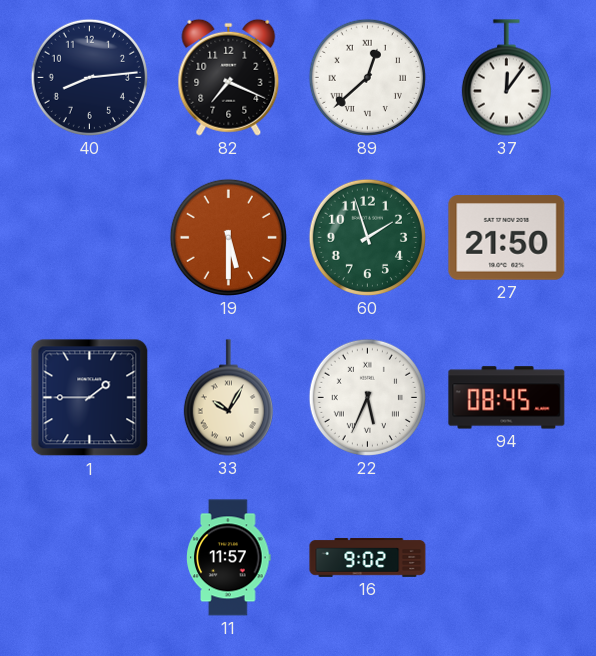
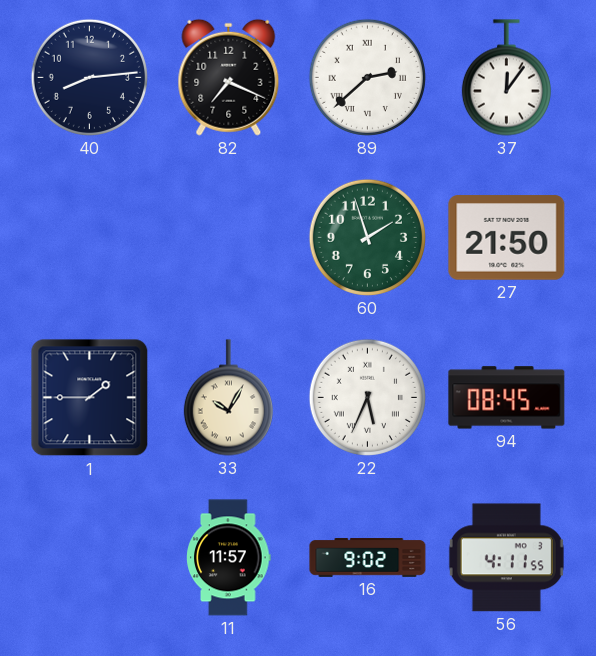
89: 12:38 -> 2:38
19: 5:30 -> none
56: none -> 4:11
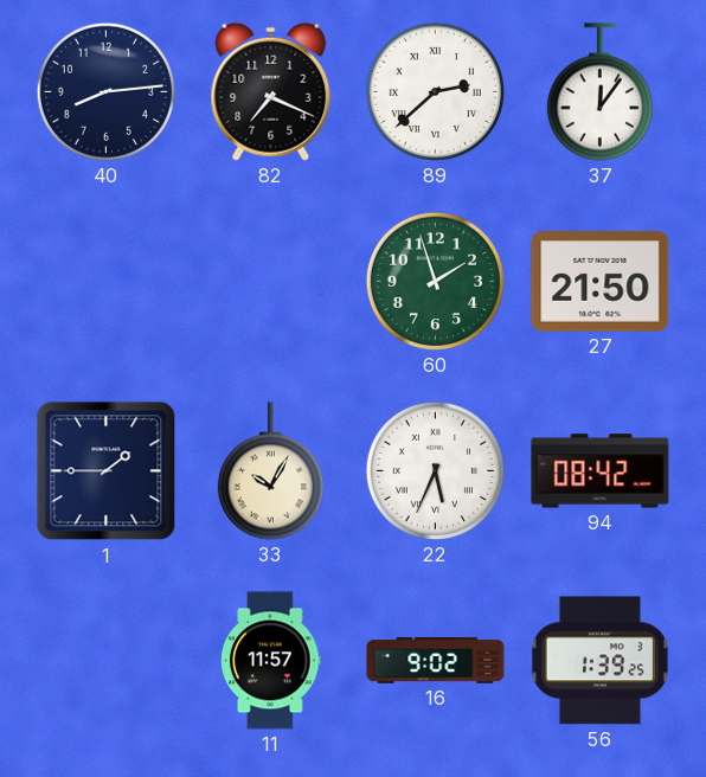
94: 08:45 -> 08:42
56: 4:11 -> 1:39
